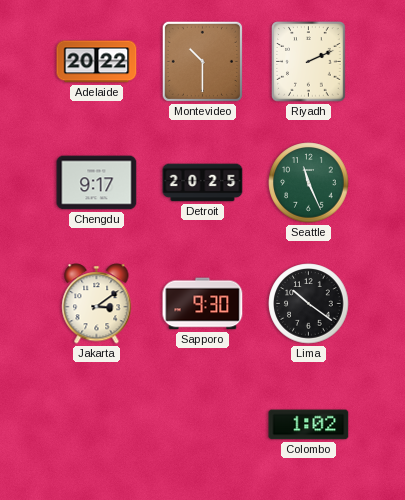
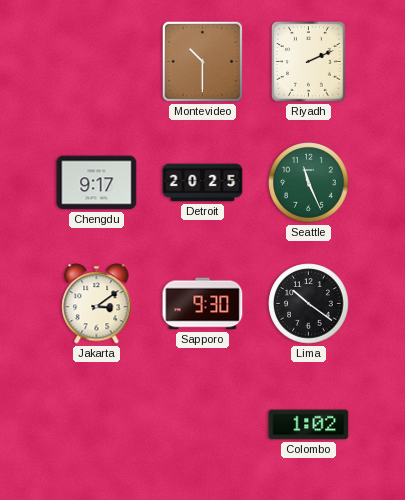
Adelaide: 20:22 -> none
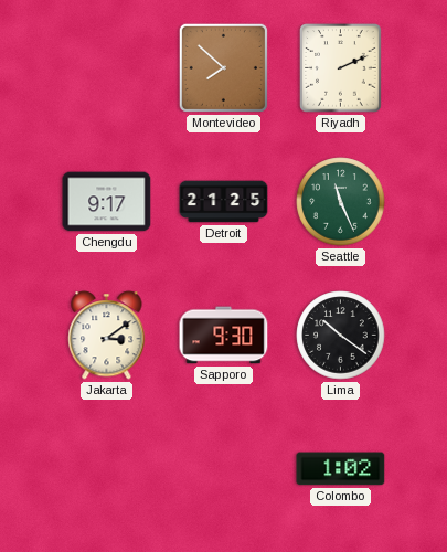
Montevideo: 10:30 -> 7:52
Detroit: 20:25 -> 21:25
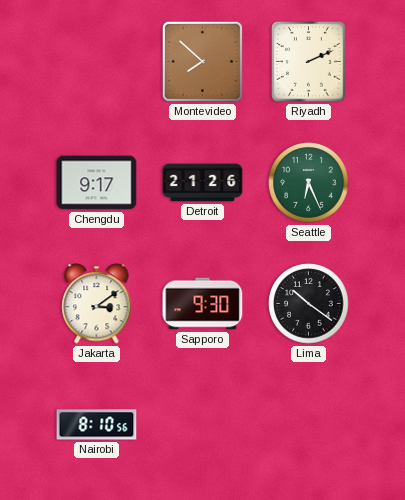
Detroit: 21:25 -> 21:26
Seattle: 11:26 -> 6:26
Nairobi: none -> 8:10
Colombo: 1:02 -> none
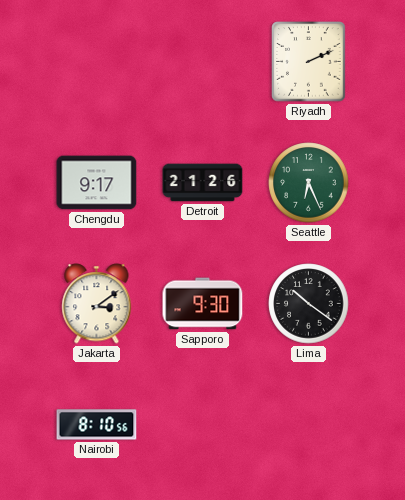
Montevideo: 7:52 -> none
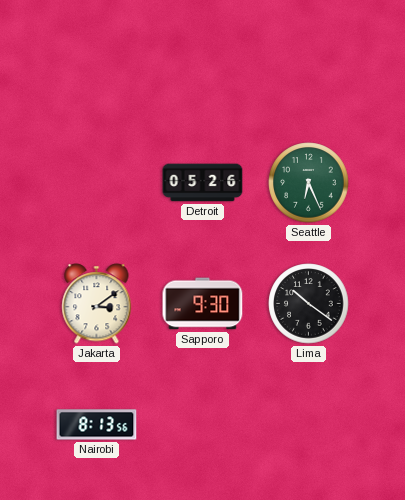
Riyadh: 2:11 -> none
Chengdu: 9:17 -> none
Detroit: 21:26 -> 05:26
Nairobi: 8:10 -> 8:13
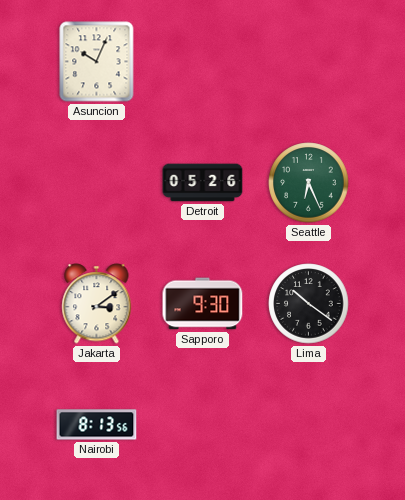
Asuncion: none -> 10:04
